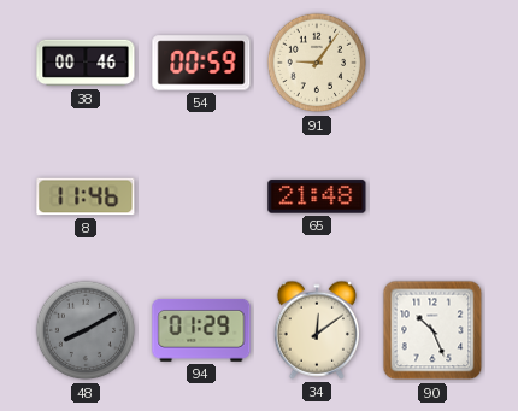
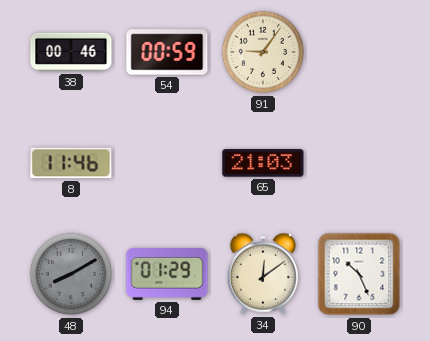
65: 21:48 -> 21:03
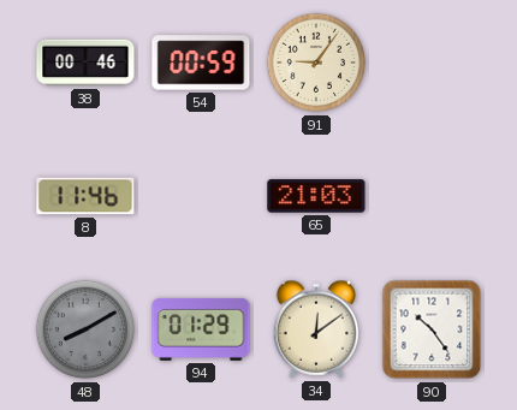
90: 10:26 -> 10:24
